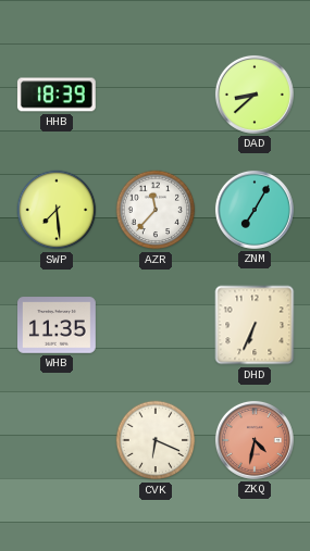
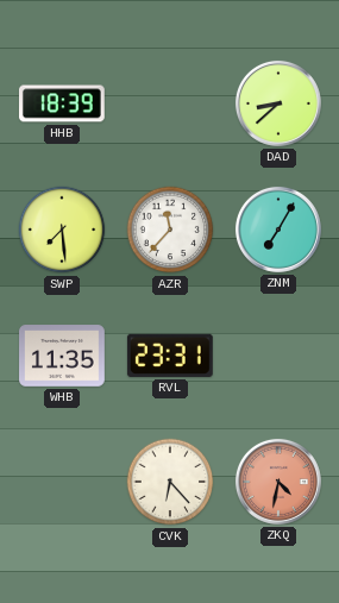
RVL: none -> 23:31
DHD: 6:34 -> none
CVK: 6:19 -> 6:23
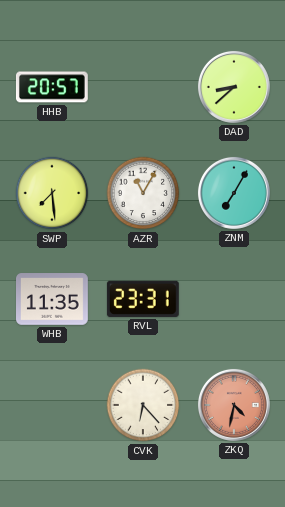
HHB: 18:39 -> 20:57
AZR: 11:37 -> 11:05
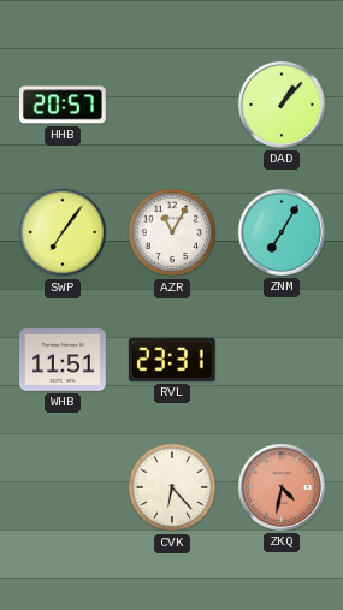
DAD: 8:38 -> 1:07
SWP: 7:29 -> 7:06
WHB: 11:35 -> 11:51
